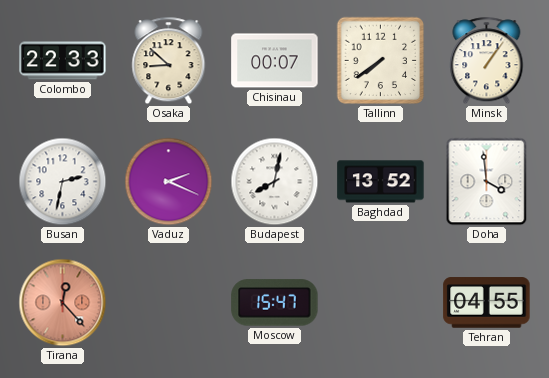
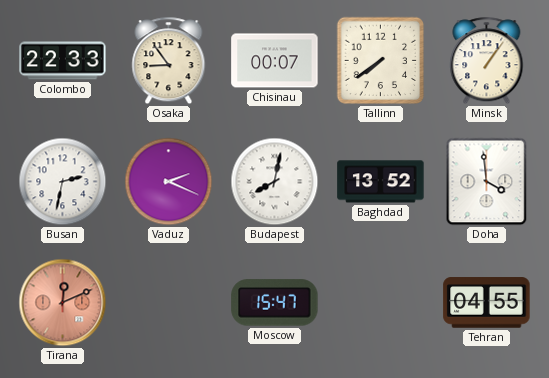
Osaka: 8:52 -> 8:54
Tirana: 12:23 -> 12:11
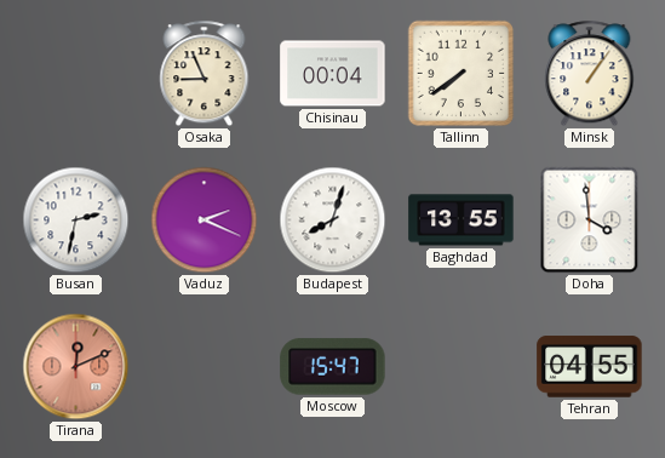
Colombo: 22:33 -> none
Osaka: 8:54 -> 8:56
Chisinau: 00:07 -> 00:04
Budapest: 8:02 -> 8:03
Baghdad: 13:52 -> 13:55
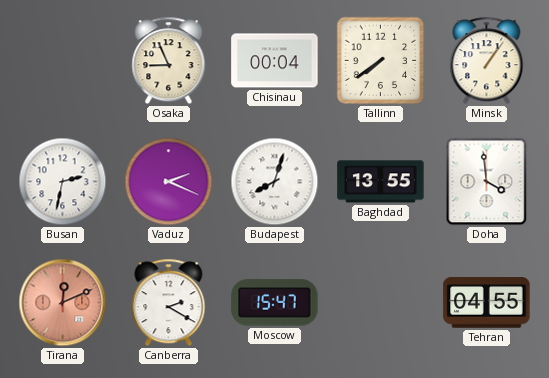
Canberra: none -> 2:20
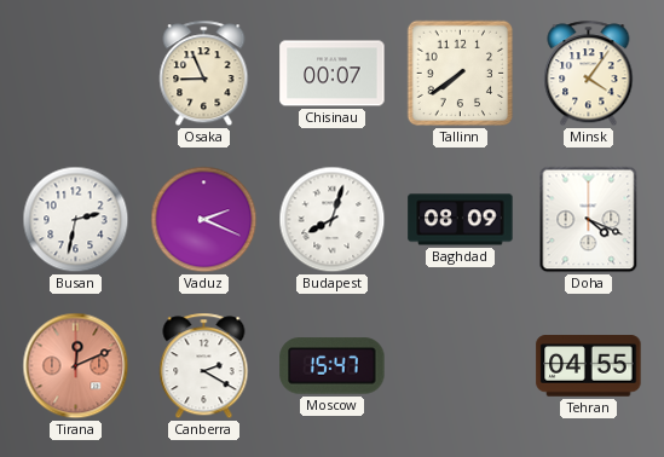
Chisinau: 00:04 -> 00:07
Minsk: 1:06 -> 4:06
Baghdad: 13:55 -> 08:09
Doha: 3:59 -> 4:19
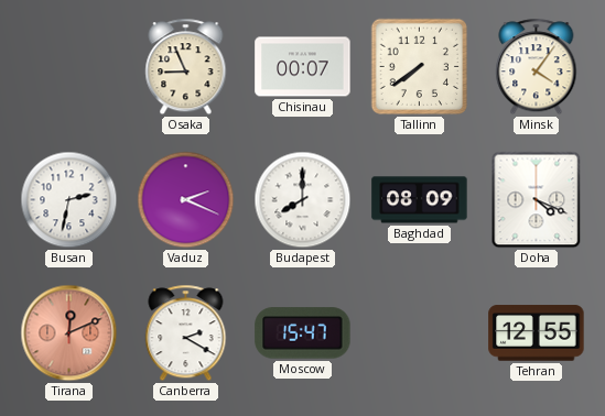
Budapest: 8:03 -> 8:00
Tehran: 04:55 -> 12:55
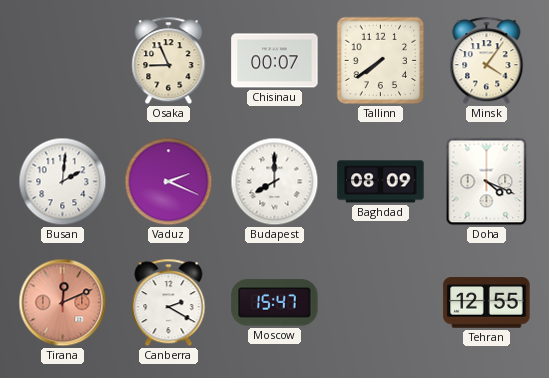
Busan: 2:32 -> 2:01
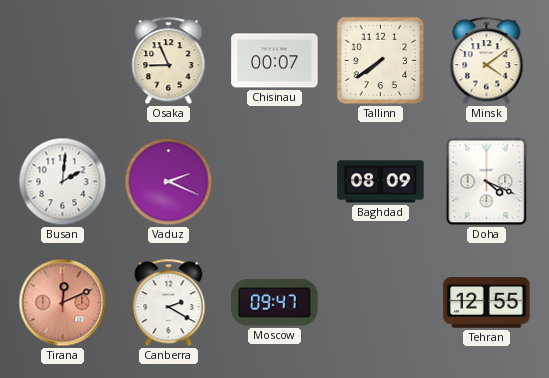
Minsk: 4:06 -> 4:09
Budapest: 8:00 -> none
Moscow: 15:47 -> 09:47
